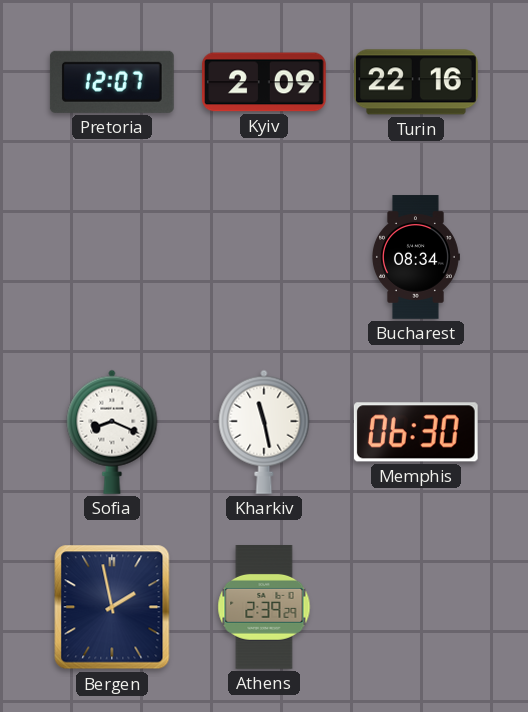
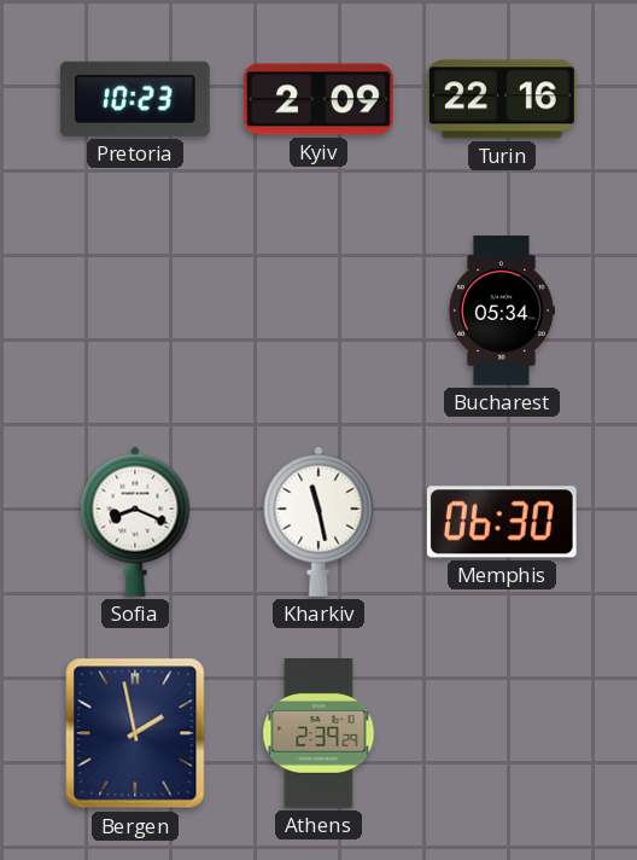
Pretoria: 12:07 -> 10:23
Bucharest: 08:34 -> 05:34
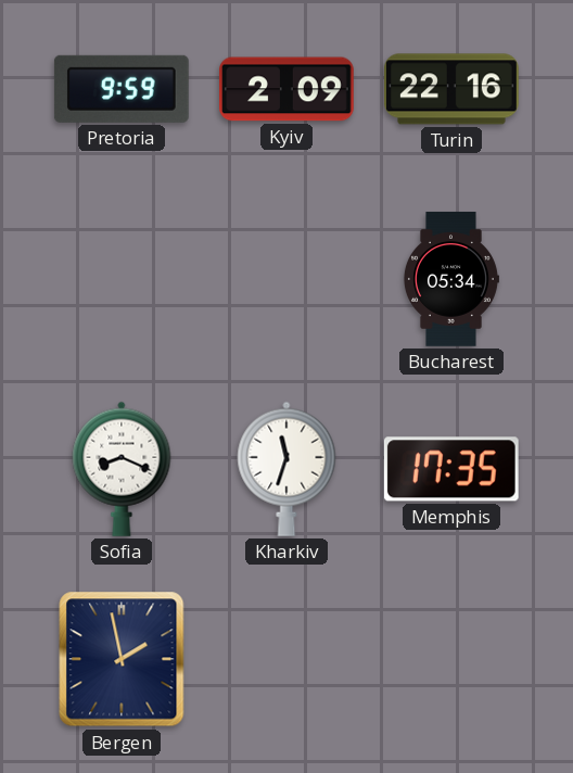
Pretoria: 10:23 -> 9:59
Kharkiv: 11:28 -> 11:33
Memphis: 06:30 -> 17:35
Athens: 2:39 -> none
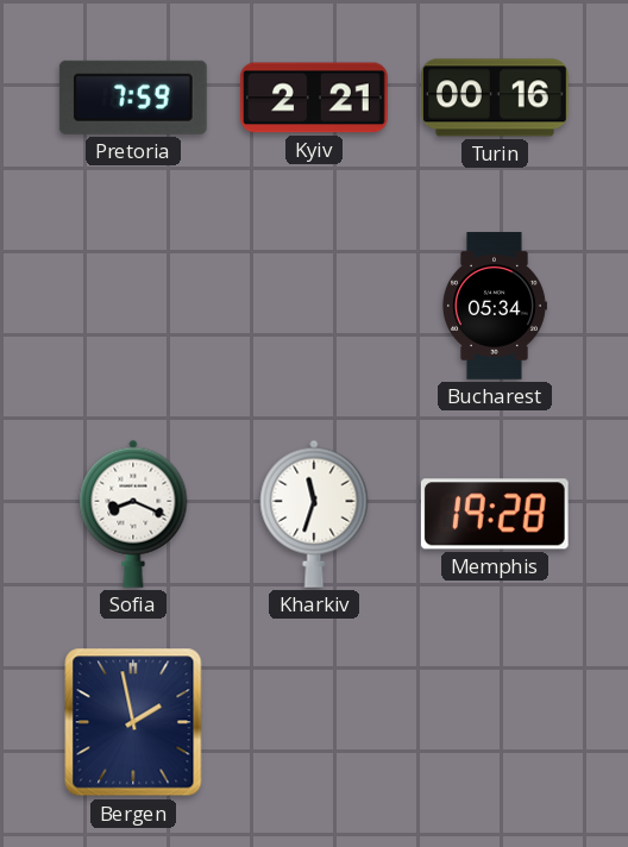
Pretoria: 9:59 -> 7:59
Kyiv: 2:09 -> 2:21
Turin: 22:16 -> 00:16
Memphis: 17:35 -> 19:28
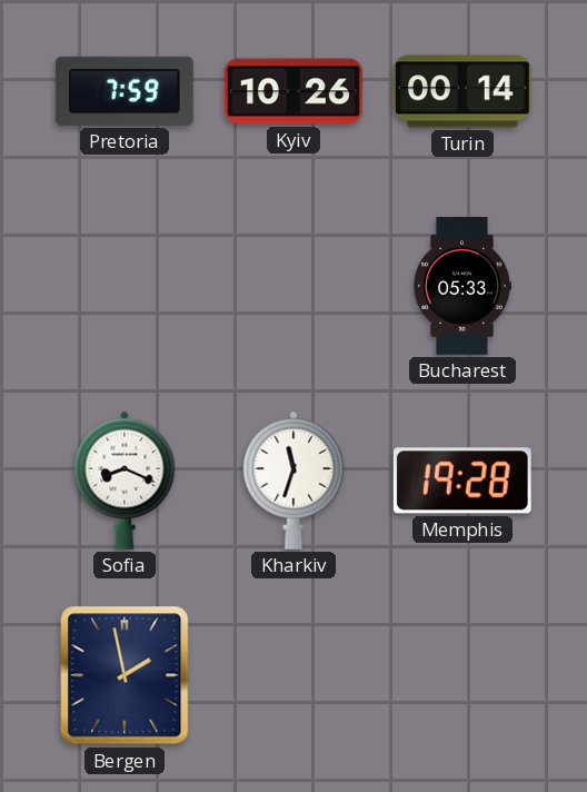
Kyiv: 2:21 -> 10:26
Turin: 00:16 -> 00:14
Bucharest: 05:34 -> 05:33
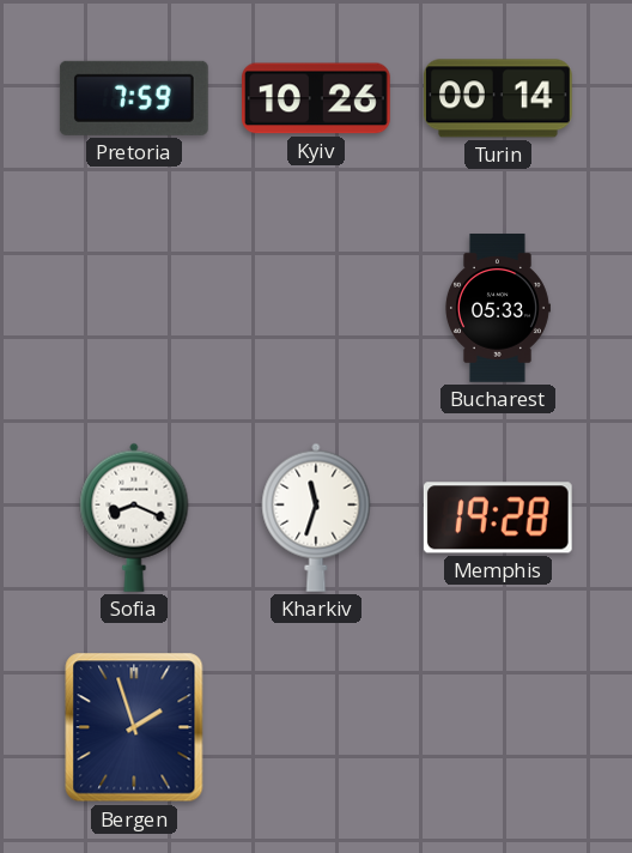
Bergen: 1:58 -> 1:57
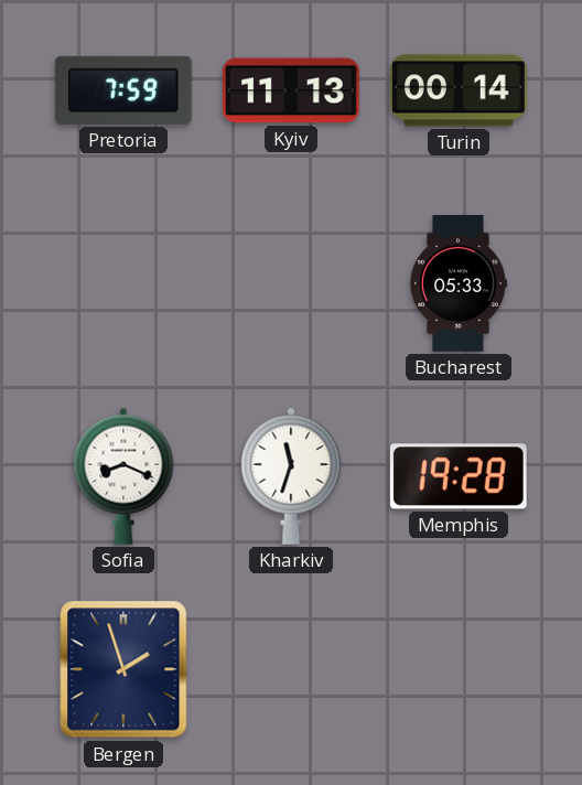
Kyiv: 10:26 -> 11:13
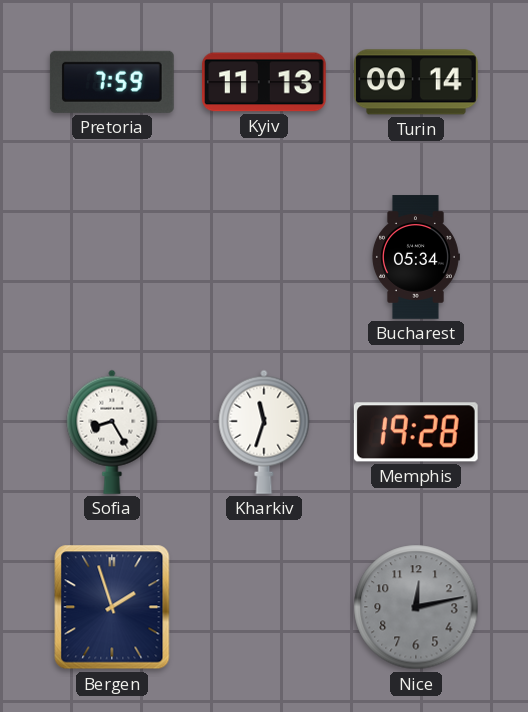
Bucharest: 05:33 -> 05:34
Sofia: 8:19 -> 8:25
Nice: none -> 12:13
